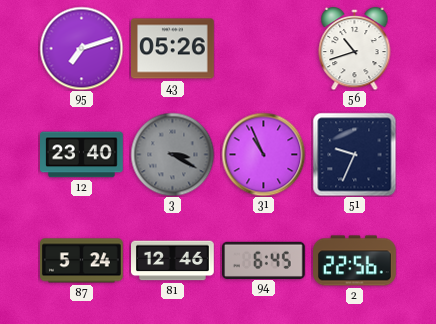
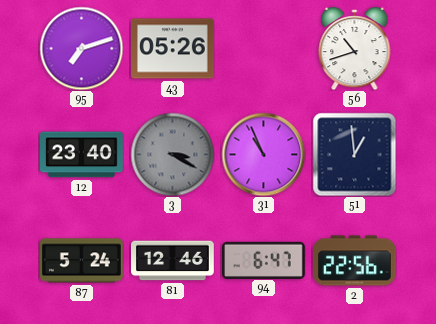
51: 9:34 -> 12:59
94: 6:45 -> 6:47
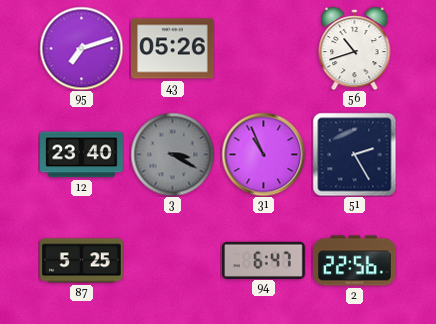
51: 12:59 -> 2:25
87: 5:24 -> 5:25
81: 12:46 -> none
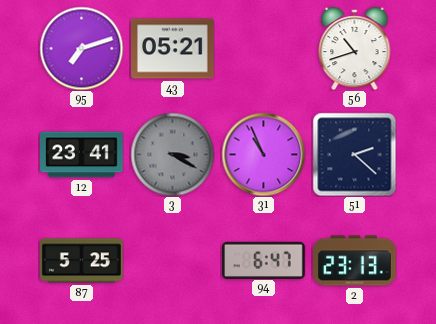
43: 05:26 -> 05:21
12: 23:40 -> 23:41
51: 2:25 -> 2:22
2: 22:56 -> 23:13
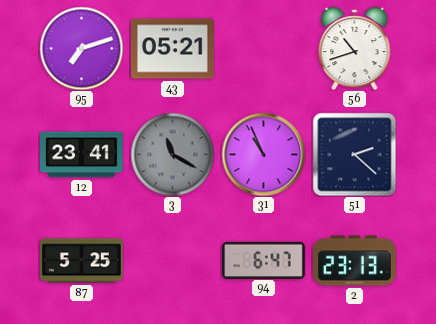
3: 3:20 -> 11:20
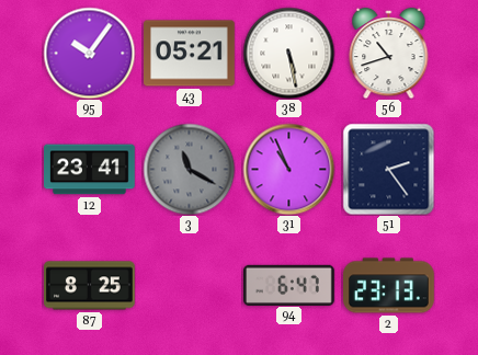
95: 7:12 -> 10:06
38: none -> 5:28
51: 2:22 -> 2:24
87: 5:25 -> 8:25
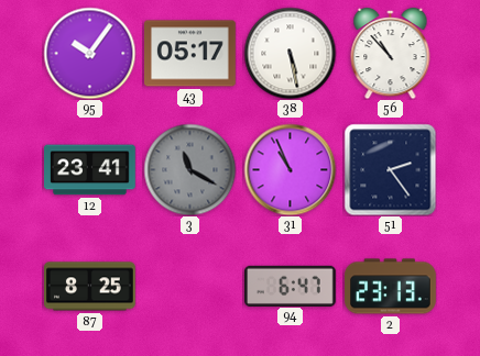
43: 05:21 -> 05:17
56: 10:42 -> 10:53
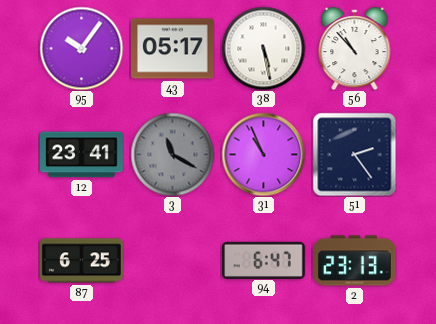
87: 8:25 -> 6:25
